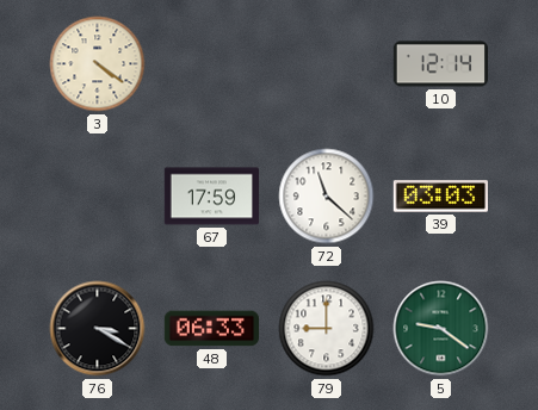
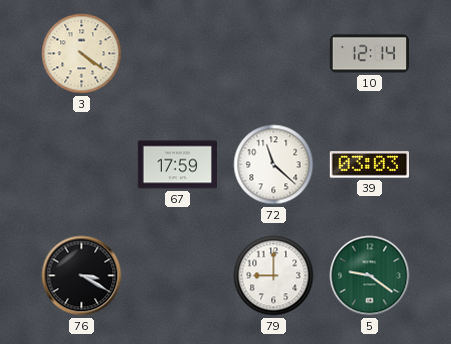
48: 06:33 -> none
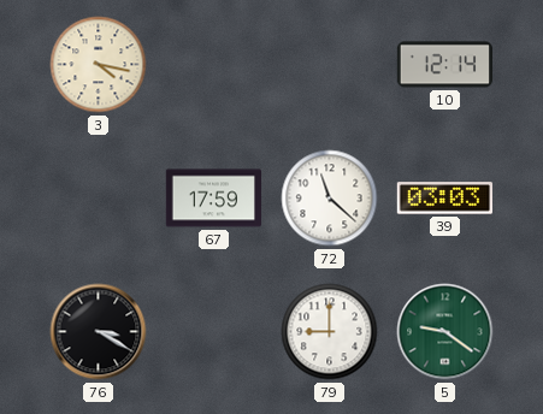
3: 4:21 -> 4:17
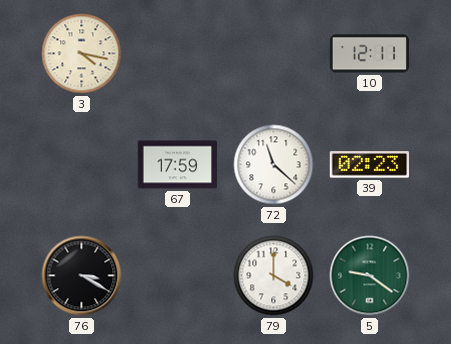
10: 12:14 -> 12:11
39: 03:03 -> 02:23
79: 9:00 -> 4:00
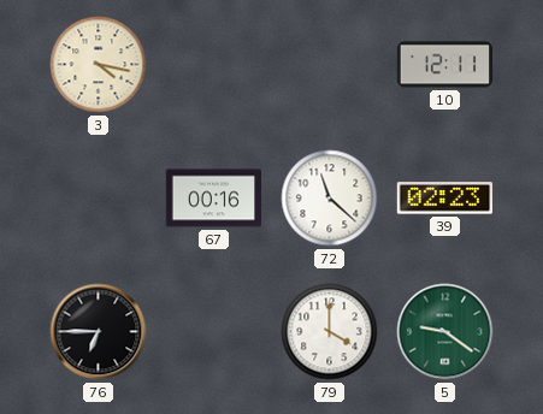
67: 17:59 -> 00:16
76: 3:20 -> 6:45
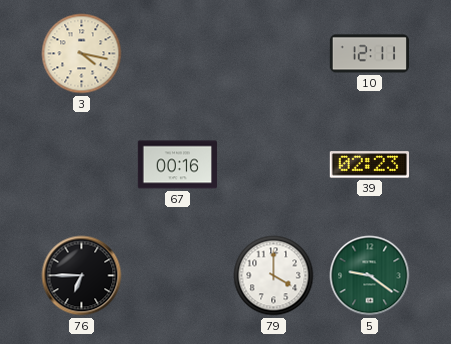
72: 11:22 -> none
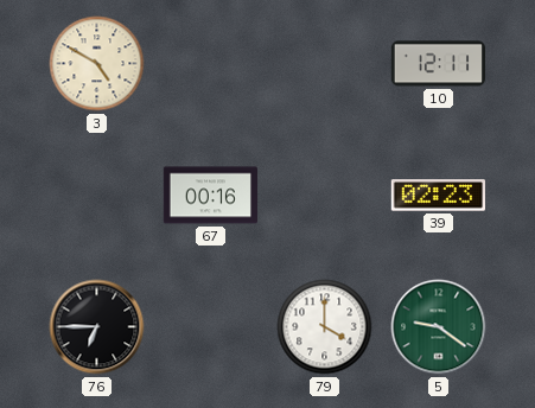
3: 4:17 -> 4:50
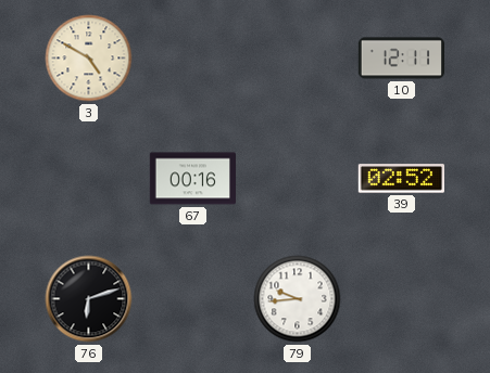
39: 02:23 -> 02:52
76: 6:45 -> 6:12
79: 4:00 -> 9:44
5: 9:21 -> none
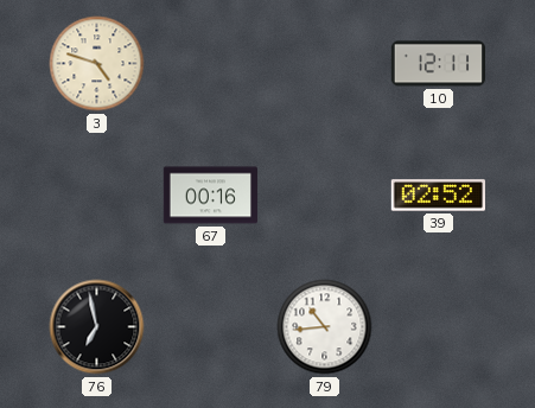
3: 4:50 -> 4:48
76: 6:12 -> 6:58
79: 9:44 -> 10:44
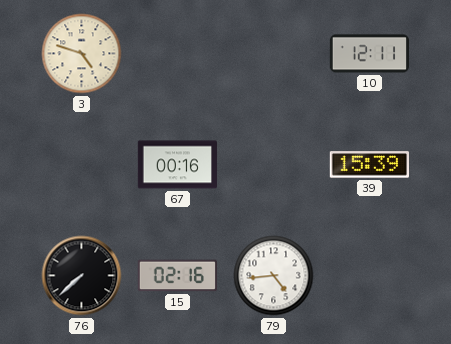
39: 02:52 -> 15:39
76: 6:58 -> 7:38
15: none -> 02:16
79: 10:44 -> 4:44
